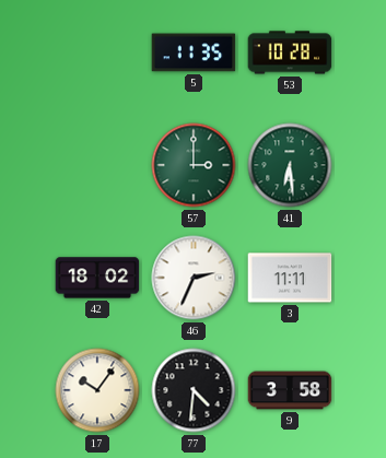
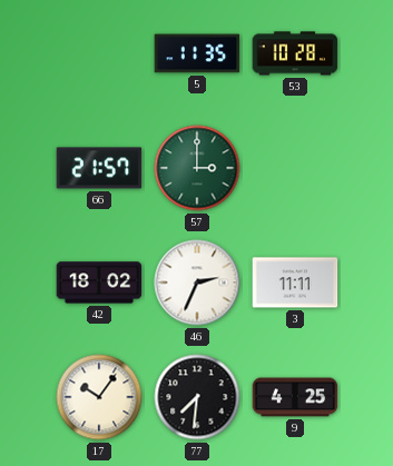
66: none -> 21:57
41: 6:29 -> none
77: 4:31 -> 7:31
9: 3:58 -> 4:25
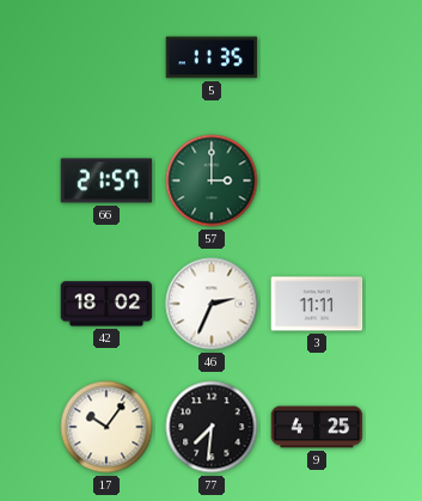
53: 10:28 -> none
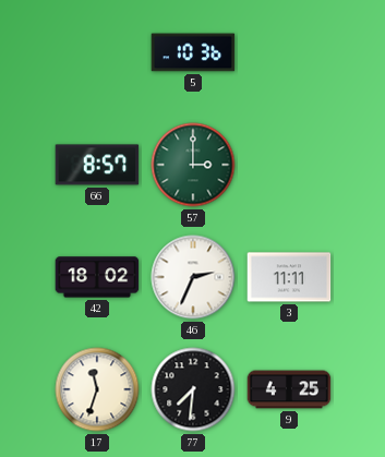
5: 11:35 -> 10:36
66: 21:57 -> 8:57
17: 10:06 -> 11:33
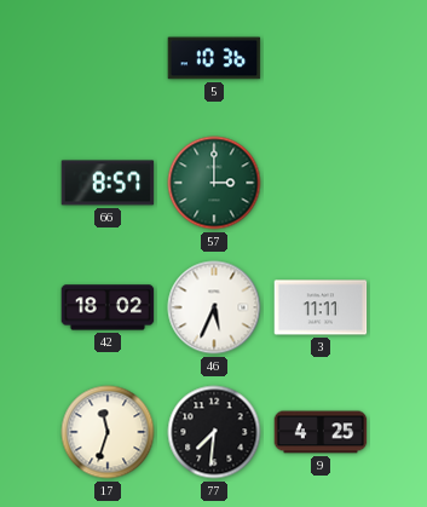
46: 2:34 -> 5:34
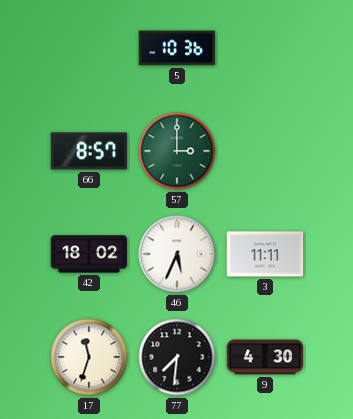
9: 4:25 -> 4:30
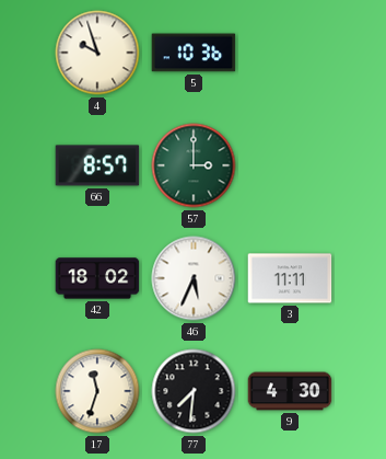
4: none -> 9:57
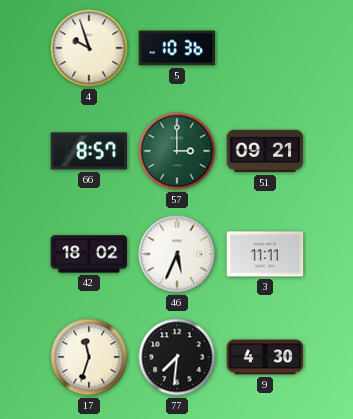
51: none -> 09:21
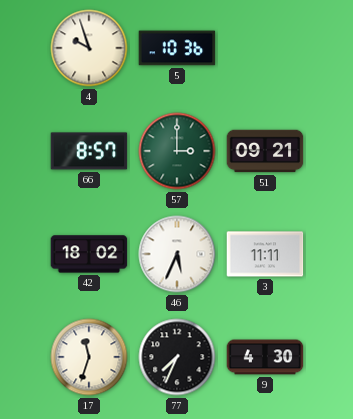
77: 7:31 -> 7:34
